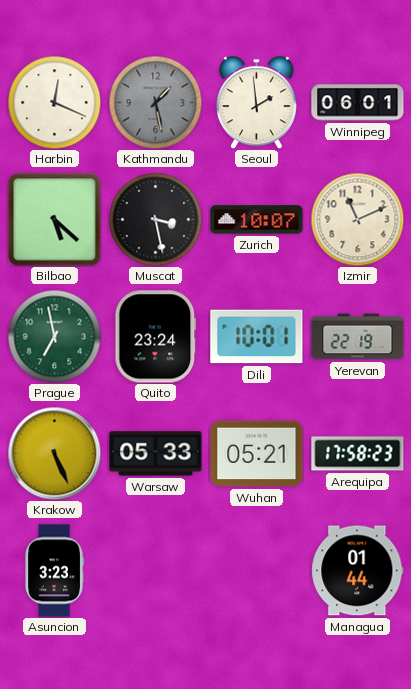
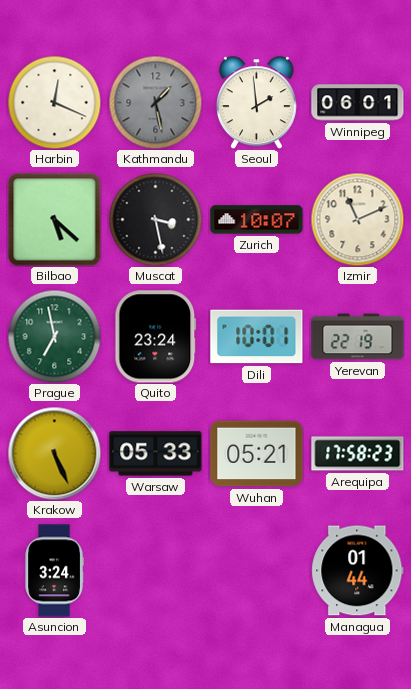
Asuncion: 3:23 -> 3:24
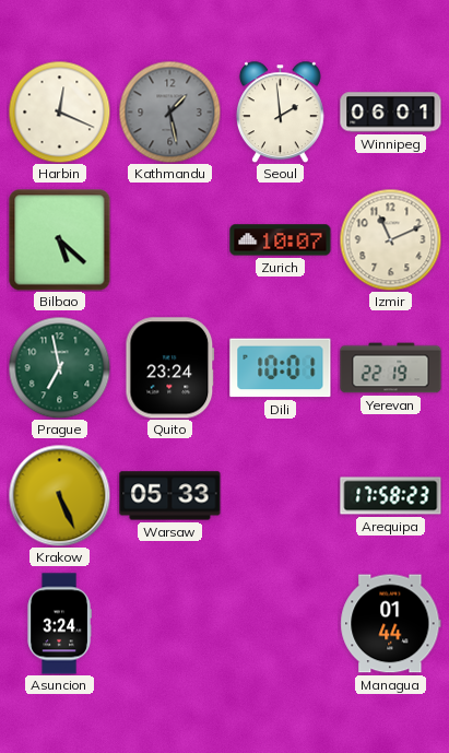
Muscat: 3:28 -> none
Wuhan: 05:21 -> none
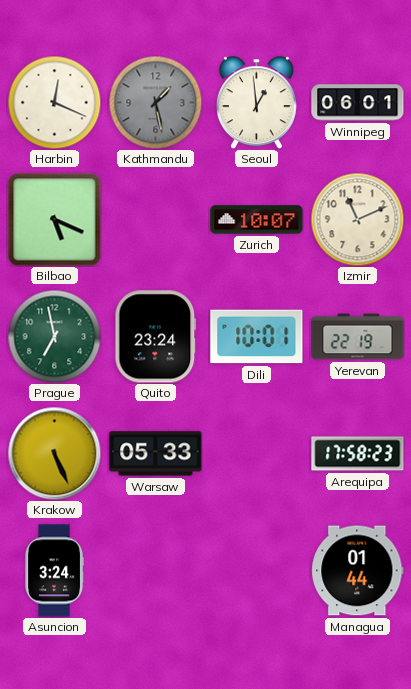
Seoul: 1:59 -> 12:59
Bilbao: 5:22 -> 5:19
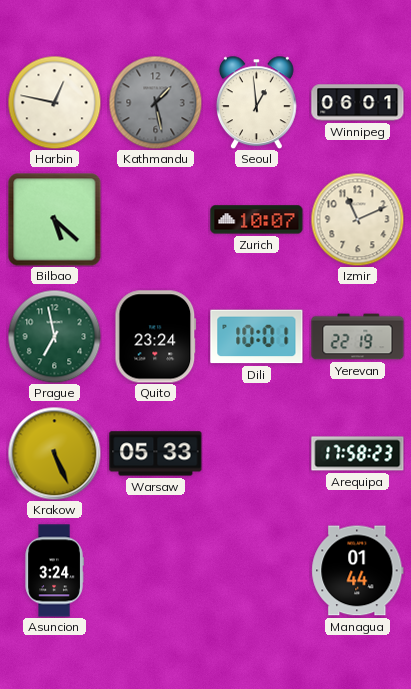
Harbin: 12:19 -> 12:47
Bilbao: 5:19 -> 5:22
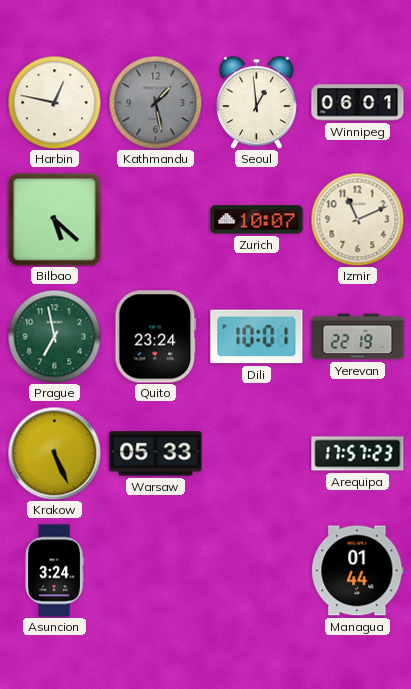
Arequipa: 17:58 -> 17:57
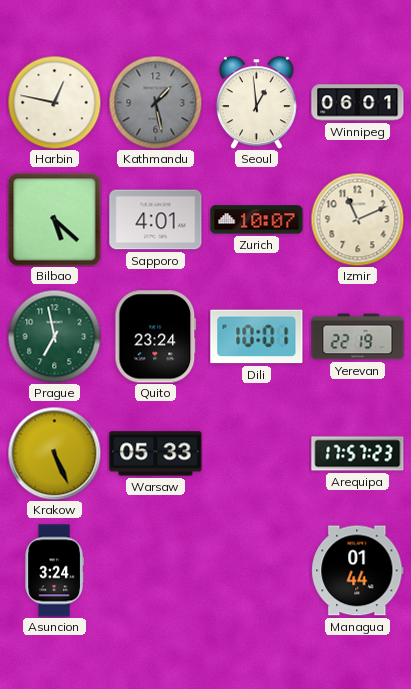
Sapporo: none -> 4:01
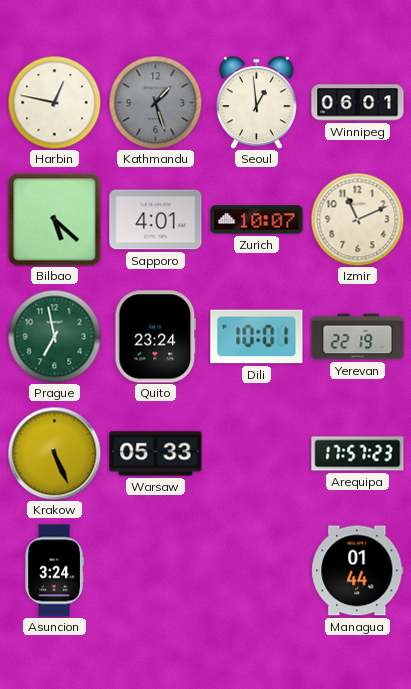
Kathmandu: 1:28 -> 1:27
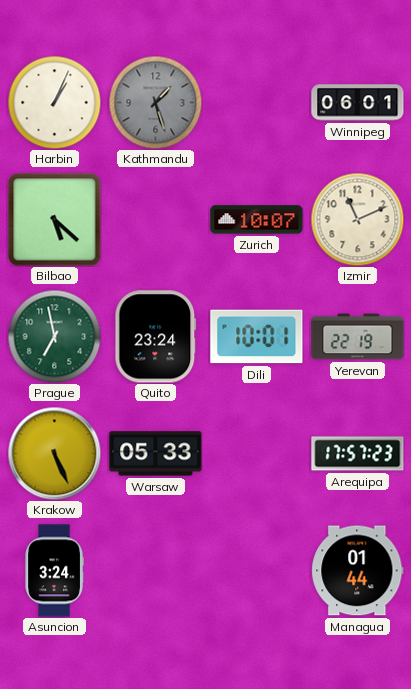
Harbin: 12:47 -> 1:04
Seoul: 12:59 -> none
Sapporo: 4:01 -> none
